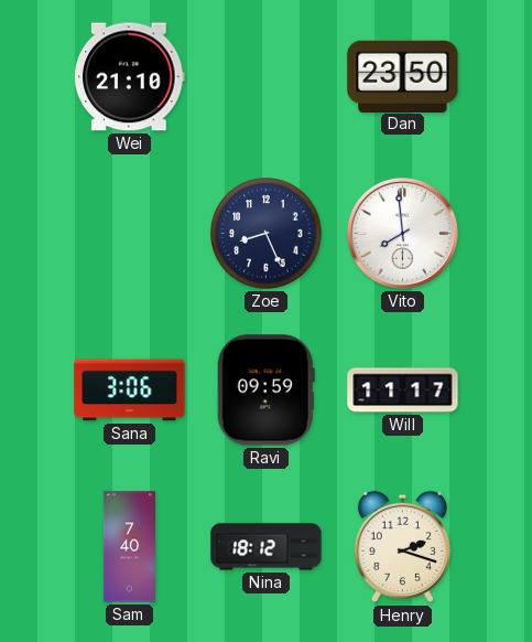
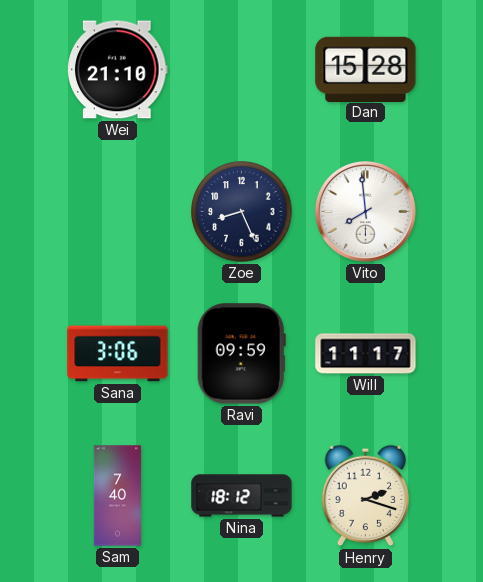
Dan: 23:50 -> 15:28
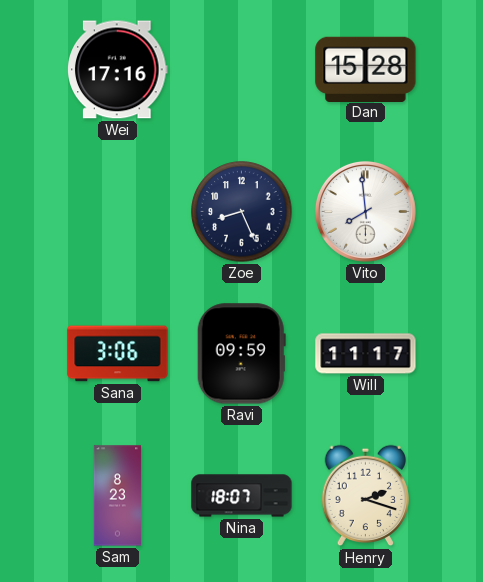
Wei: 21:10 -> 17:16
Sam: 7:40 -> 8:23
Nina: 18:12 -> 18:07
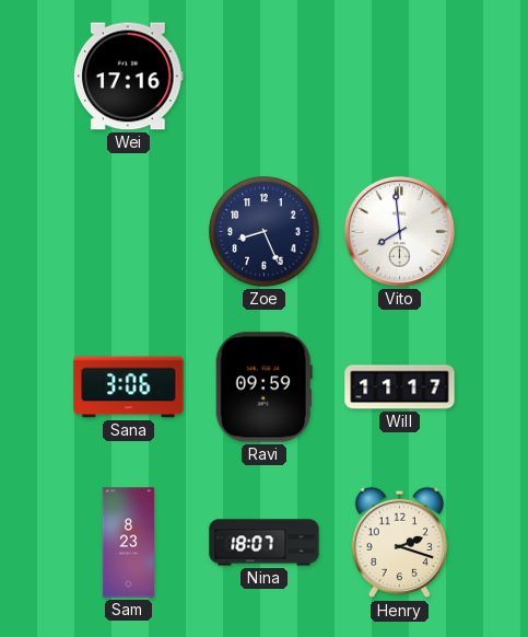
Dan: 15:28 -> none
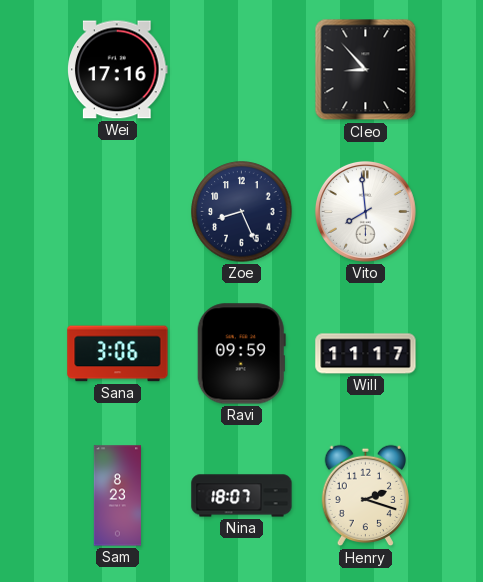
Cleo: none -> 8:53
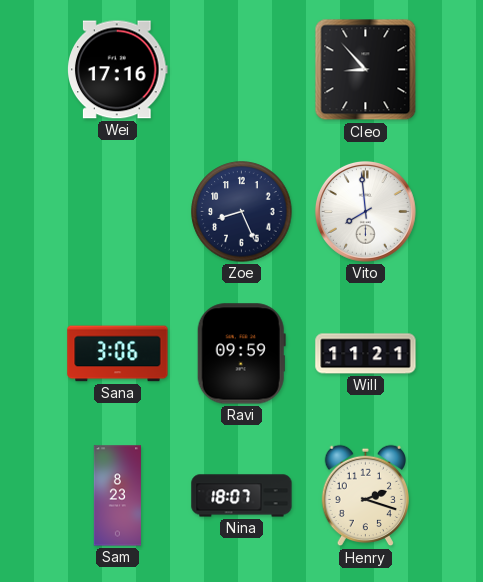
Will: 11:17 -> 11:21
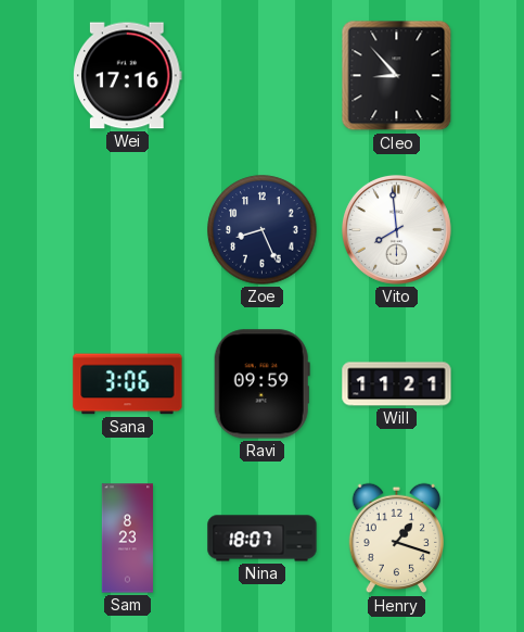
Henry: 2:18 -> 1:18
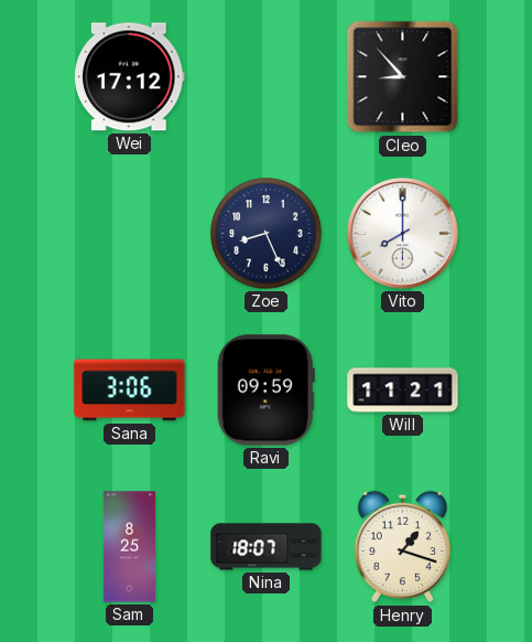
Wei: 17:16 -> 17:12
Vito: 7:59 -> 8:00
Sam: 8:23 -> 8:25
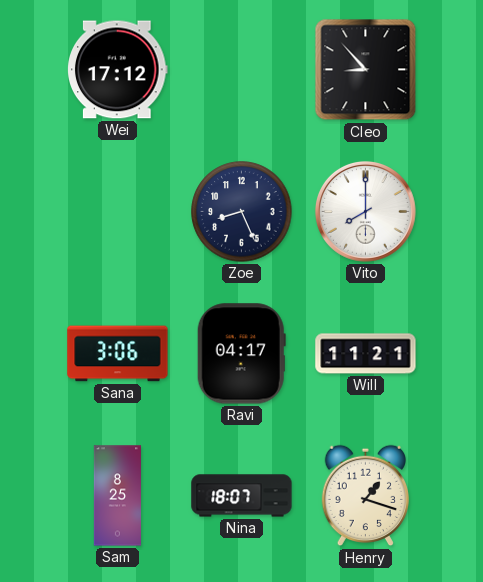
Ravi: 09:59 -> 04:17
